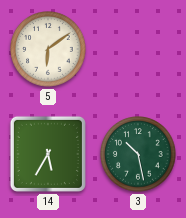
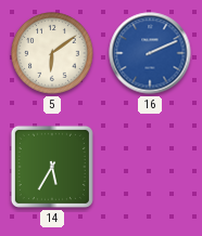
16: none -> 2:11
3: 10:28 -> none
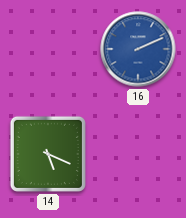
5: 6:09 -> none
14: 5:35 -> 5:19
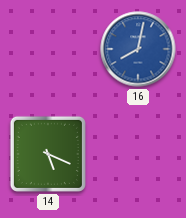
16: 2:11 -> 8:02
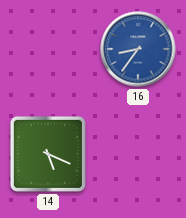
16: 8:02 -> 8:36
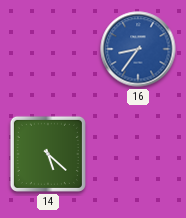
14: 5:19 -> 5:22
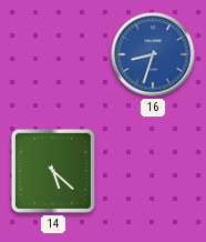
16: 8:36 -> 8:33
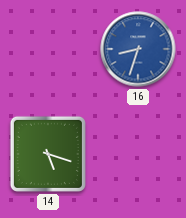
14: 5:22 -> 5:18
